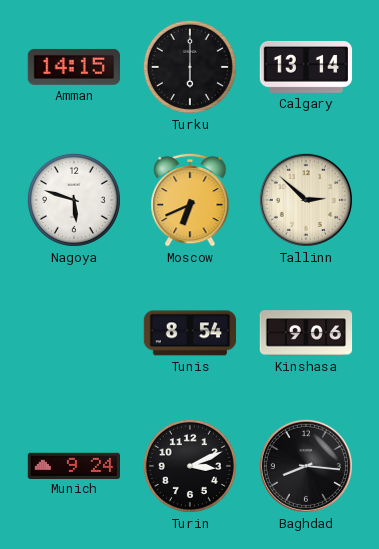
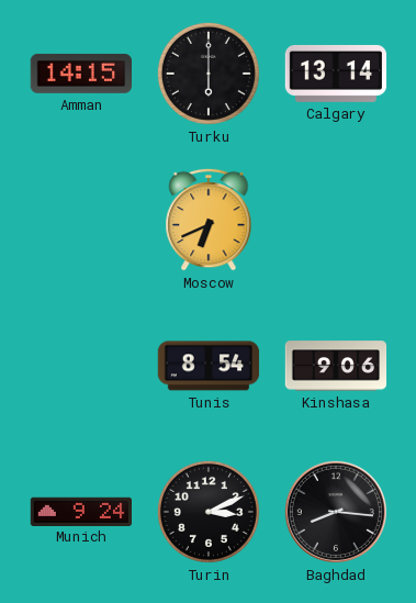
Nagoya: 5:48 -> none
Tallinn: 2:52 -> none
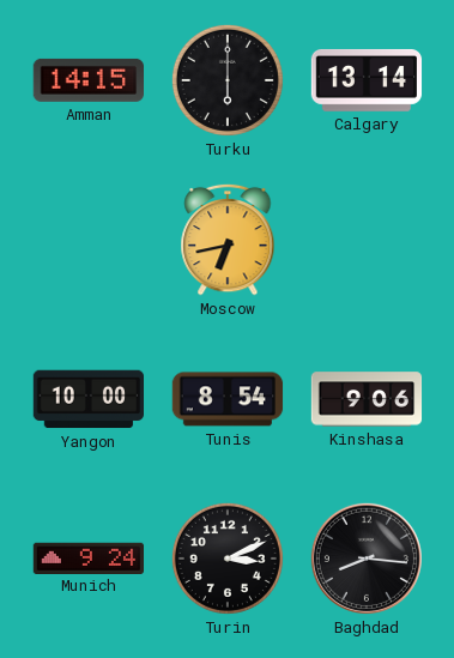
Moscow: 6:41 -> 6:43
Yangon: none -> 10:00
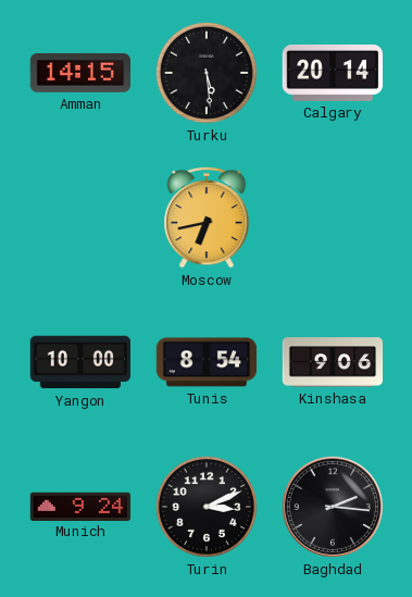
Turku: 6:00 -> 5:29
Calgary: 13:14 -> 20:14
Baghdad: 8:16 -> 2:16
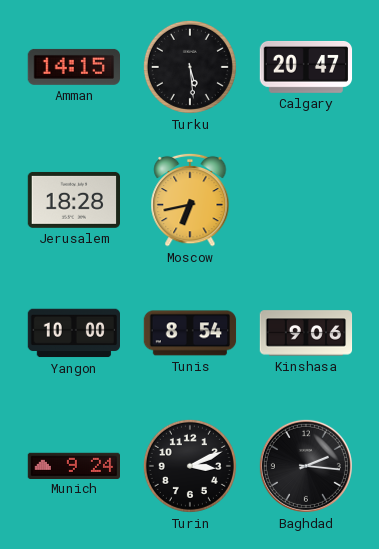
Calgary: 20:14 -> 20:47
Jerusalem: none -> 18:28
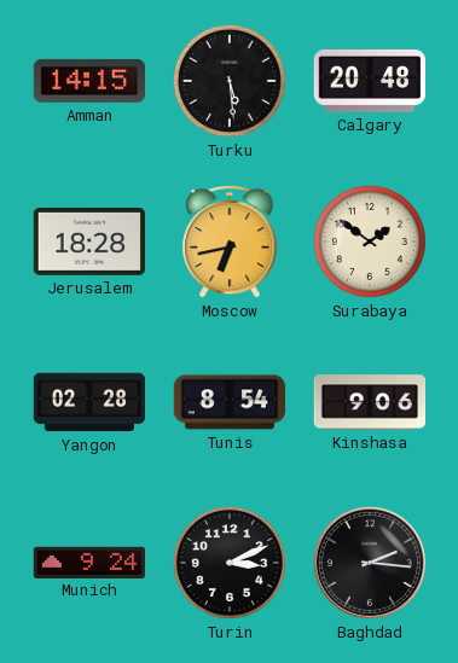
Calgary: 20:47 -> 20:48
Surabaya: none -> 1:51
Yangon: 10:00 -> 02:28
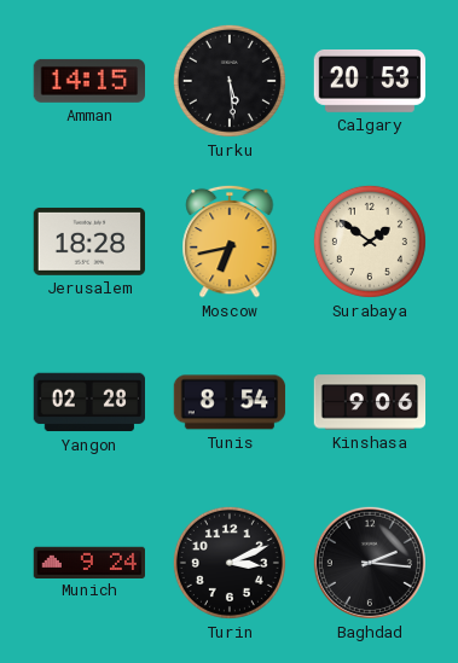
Calgary: 20:48 -> 20:53
